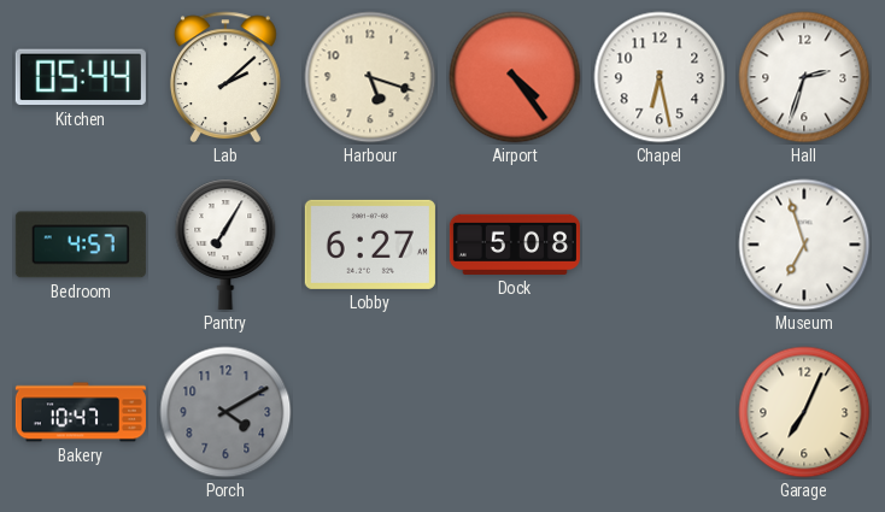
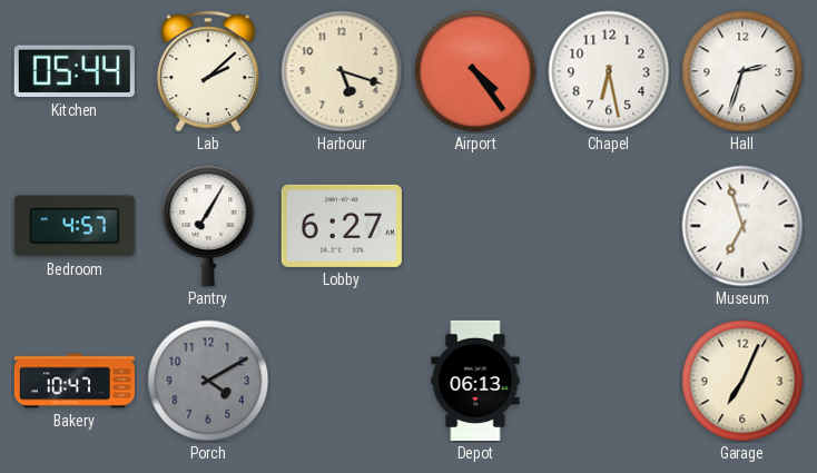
Dock: 5:08 -> none
Depot: none -> 06:13
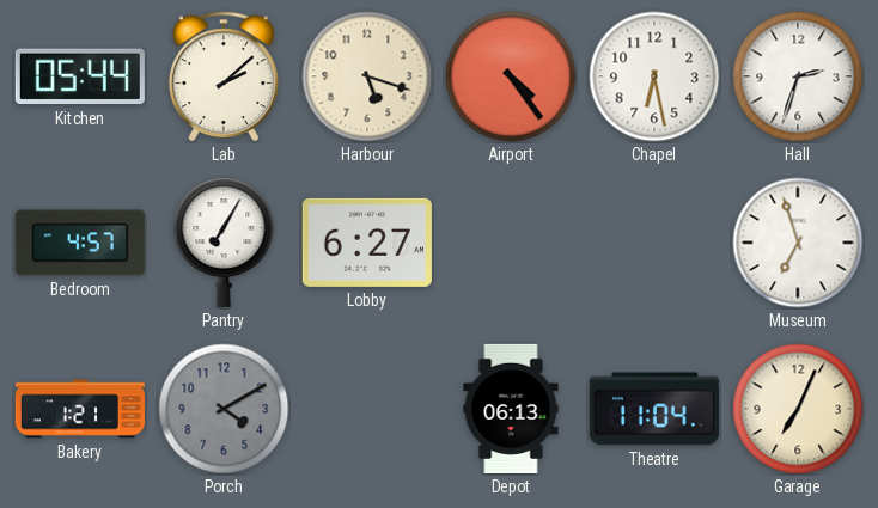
Bakery: 10:47 -> 1:21
Theatre: none -> 11:04
